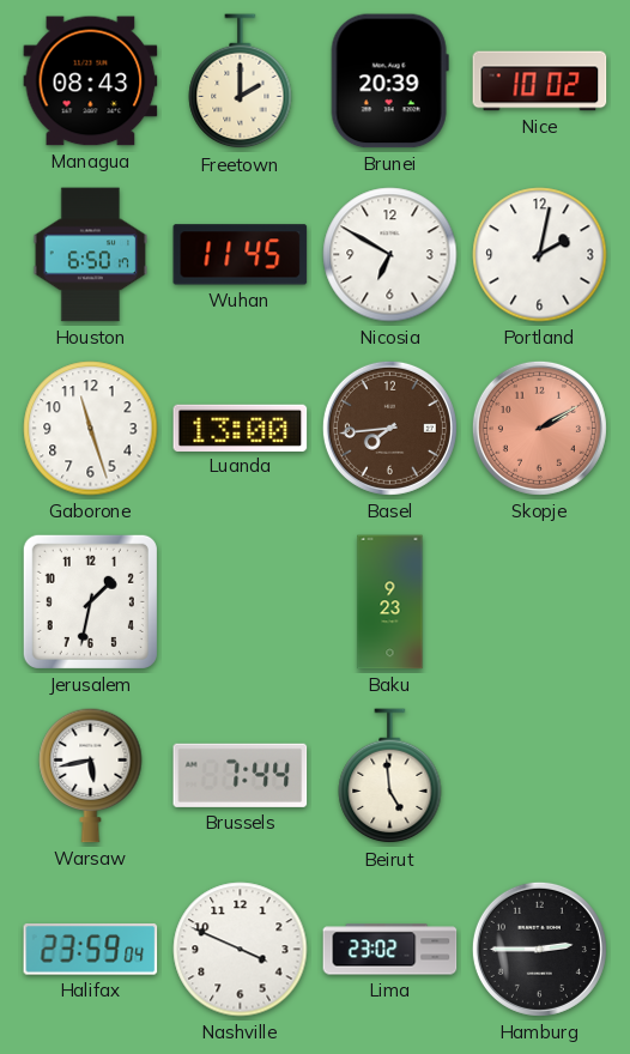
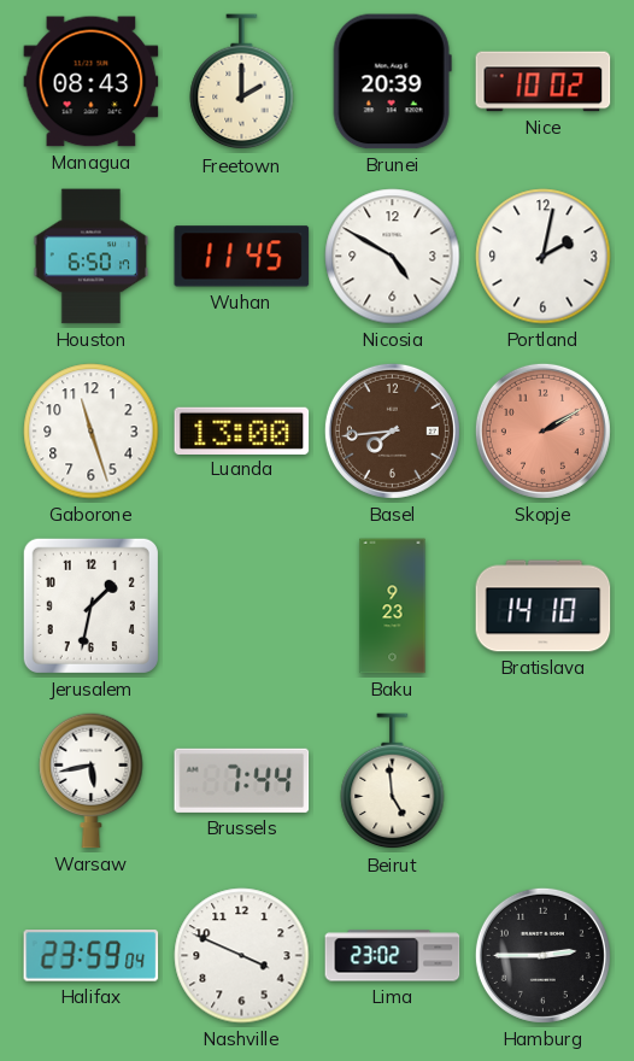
Nicosia: 6:50 -> 4:50
Bratislava: none -> 14:10
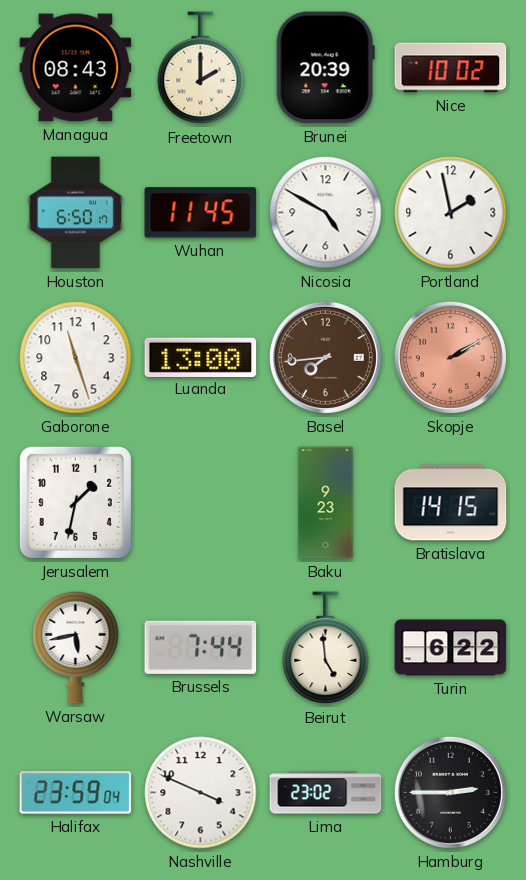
Portland: 2:02 -> 1:58
Bratislava: 14:10 -> 14:15
Turin: none -> 6:22
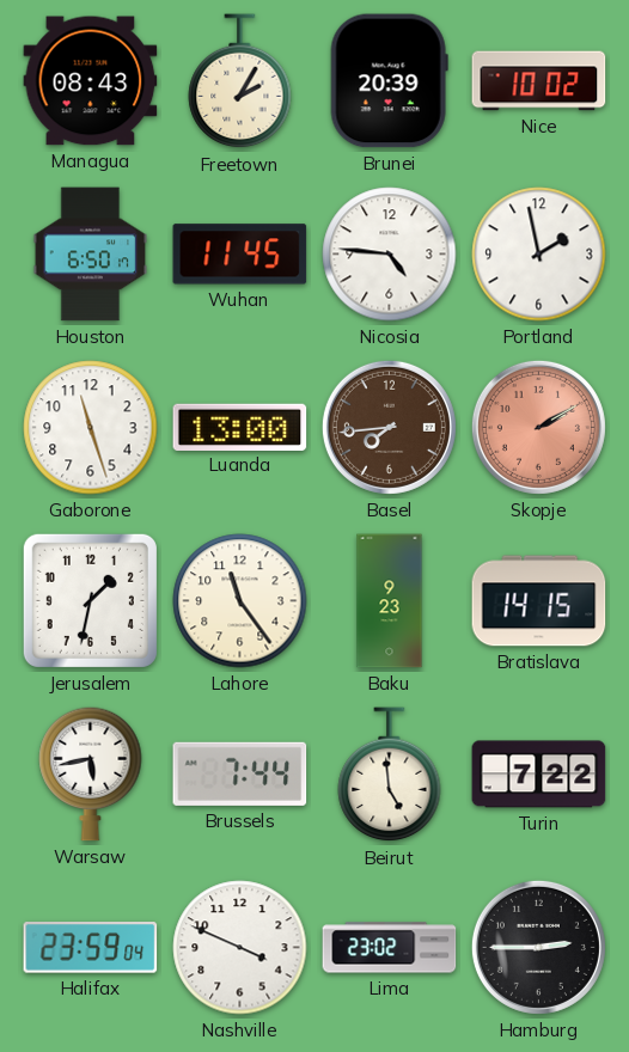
Freetown: 2:00 -> 2:05
Nicosia: 4:50 -> 4:46
Lahore: none -> 11:24
Turin: 6:22 -> 7:22
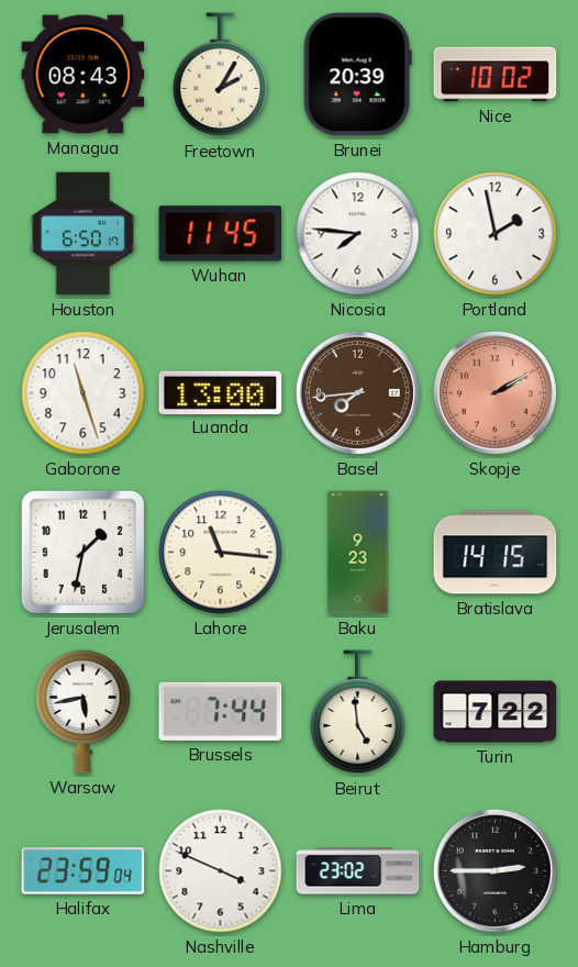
Nicosia: 4:46 -> 7:46
Lahore: 11:24 -> 11:16
